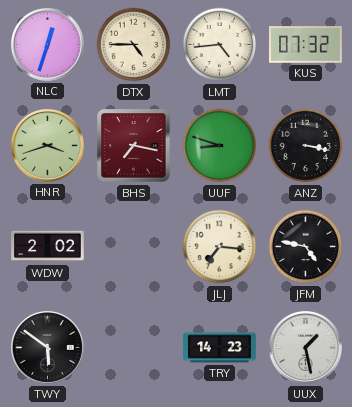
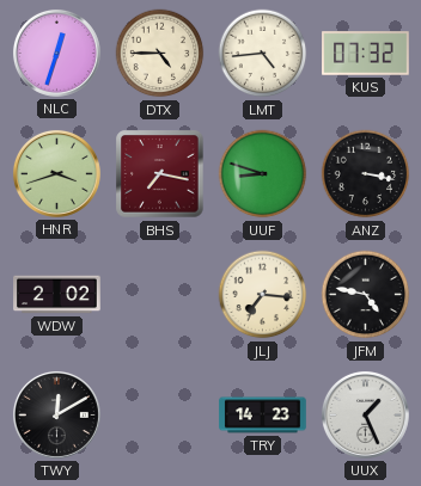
TWY: 5:51 -> 12:10
UUX: 1:28 -> 1:26
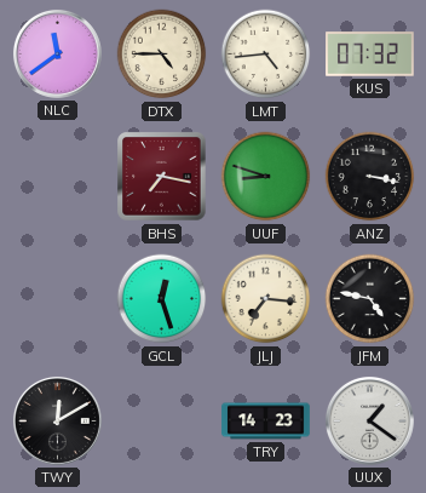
NLC: 12:33 -> 11:39
HNR: 3:42 -> none
WDW: 2:02 -> none
GCL: none -> 12:27
UUX: 1:26 -> 1:21
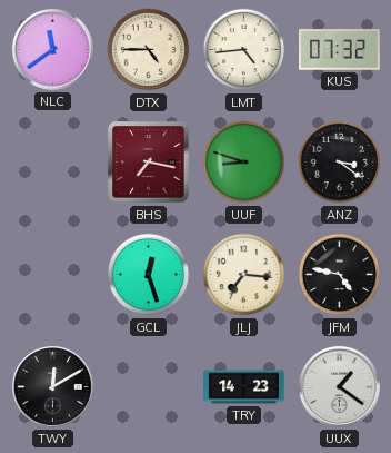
ANZ: 3:17 -> 3:21
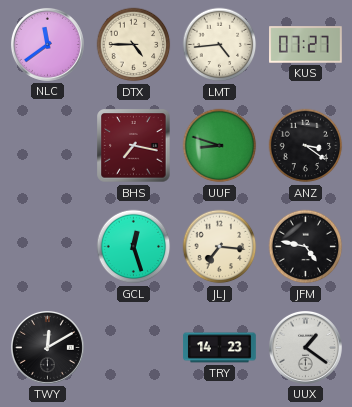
KUS: 07:32 -> 07:27
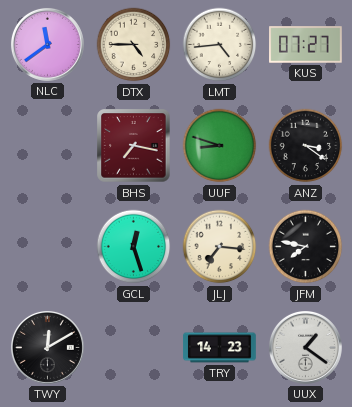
JFM: 4:47 -> 7:47
